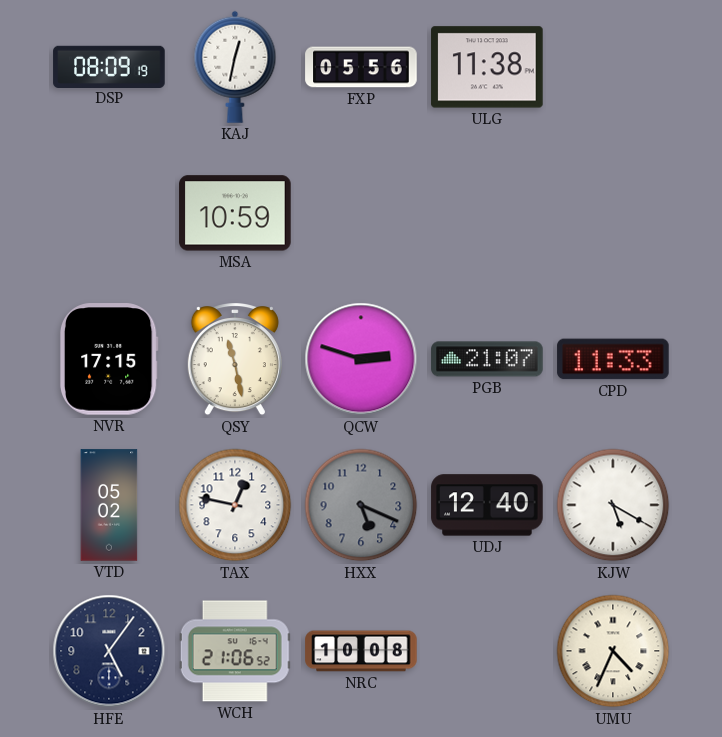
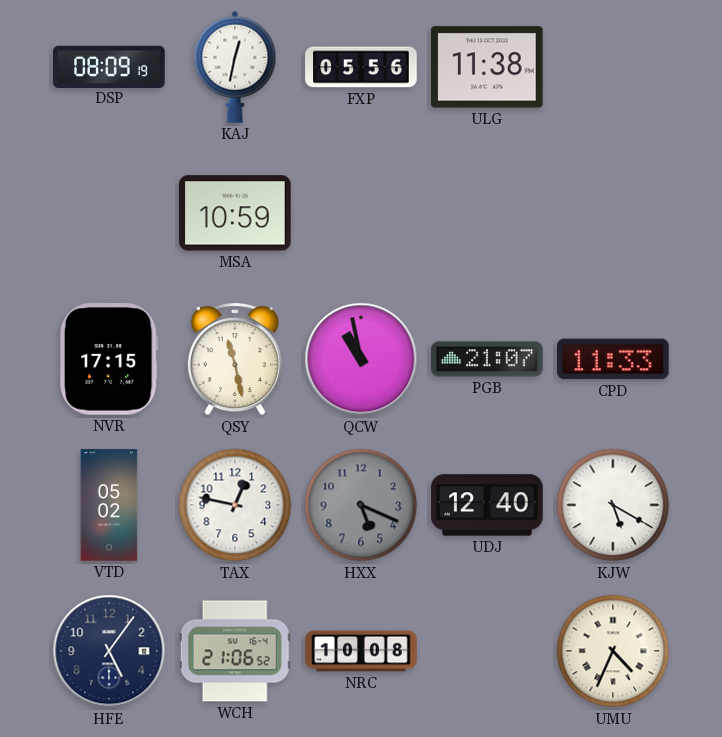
QCW: 2:48 -> 10:58
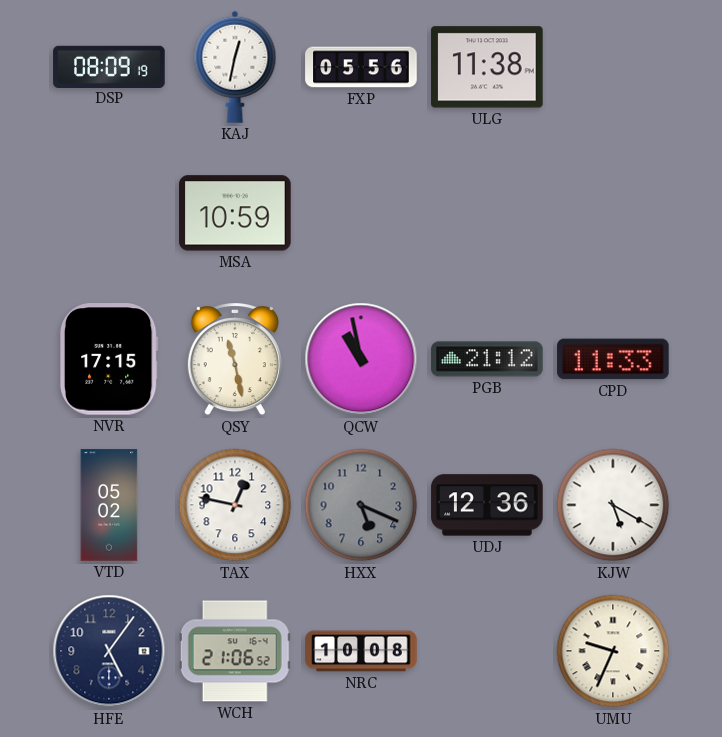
PGB: 21:07 -> 21:12
UDJ: 12:40 -> 12:36
UMU: 4:34 -> 9:34
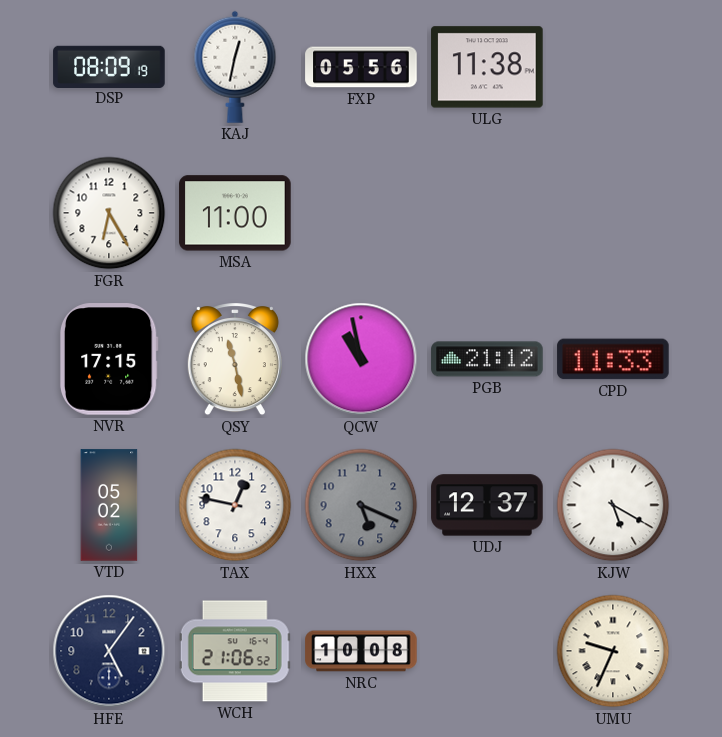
FGR: none -> 6:25
MSA: 10:59 -> 11:00
UDJ: 12:36 -> 12:37
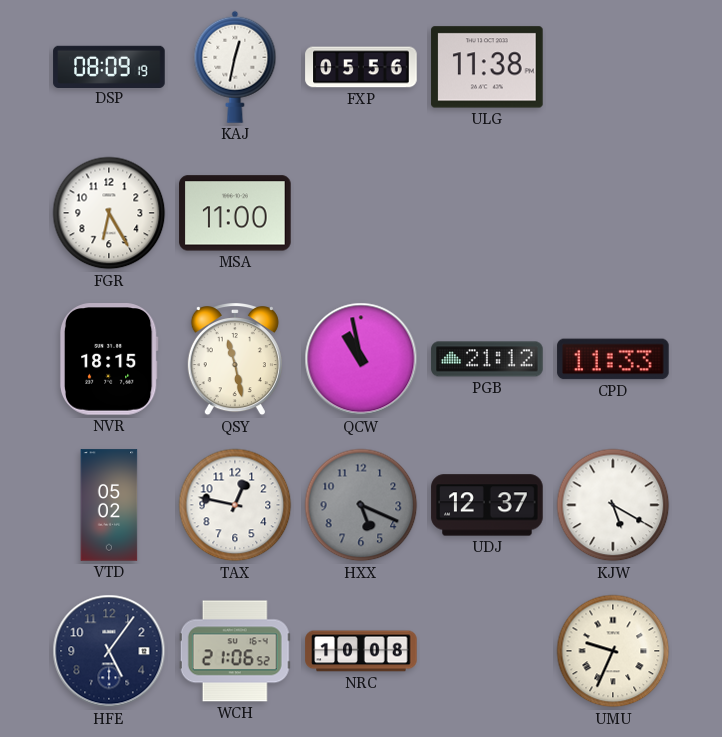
NVR: 17:15 -> 18:15
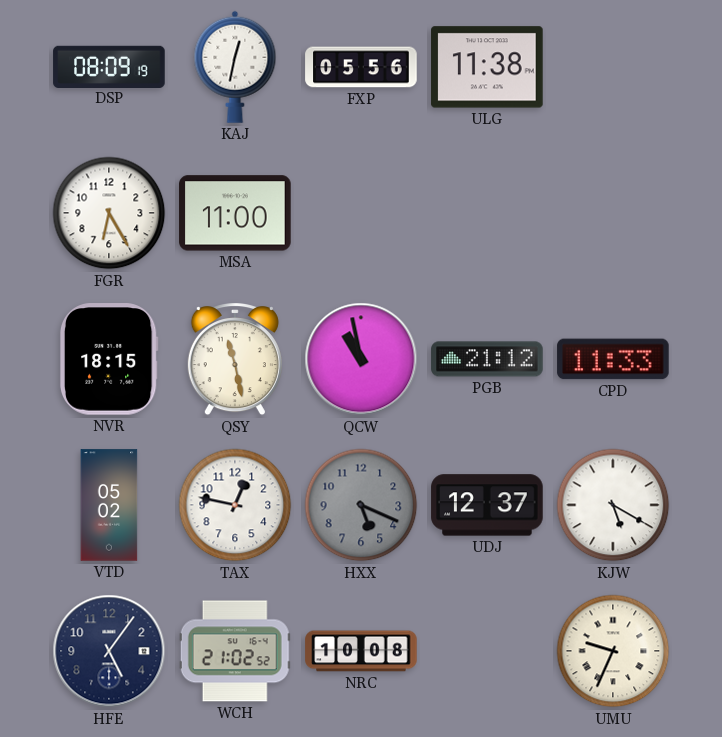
WCH: 21:06 -> 21:02
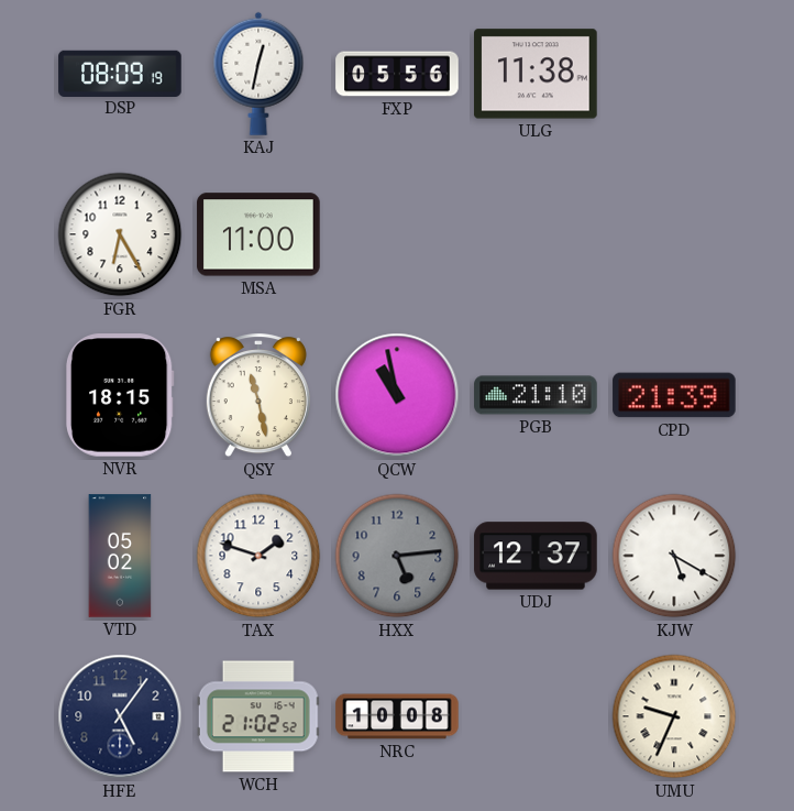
PGB: 21:12 -> 21:10
CPD: 11:33 -> 21:39
TAX: 12:47 -> 1:48
HXX: 5:19 -> 5:14
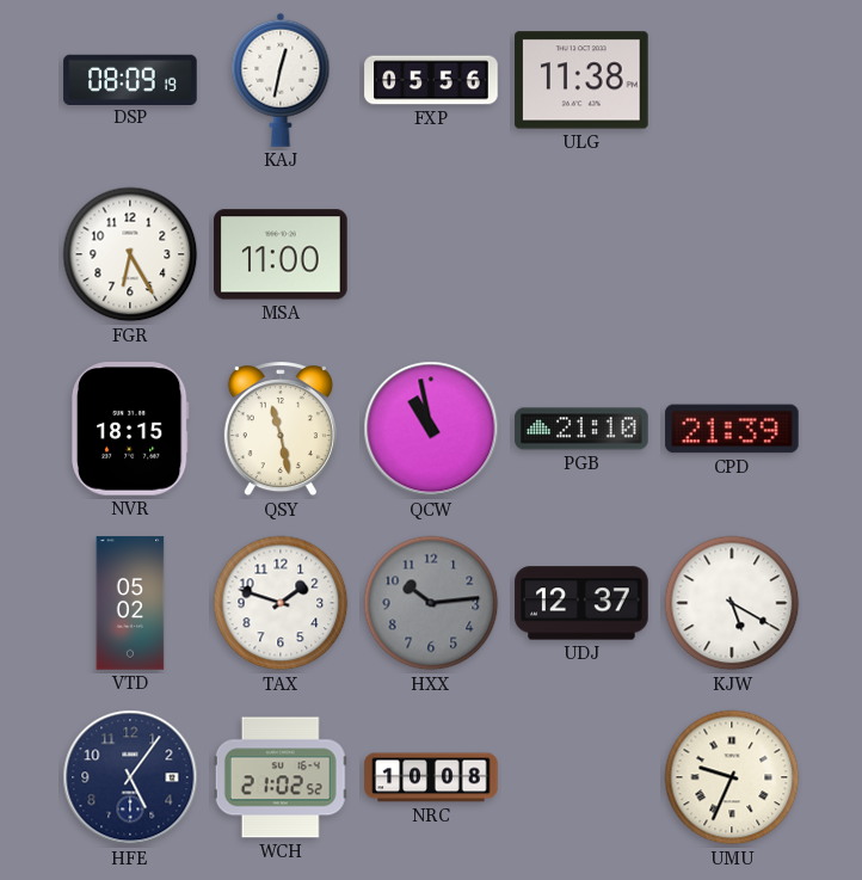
HXX: 5:14 -> 10:14
